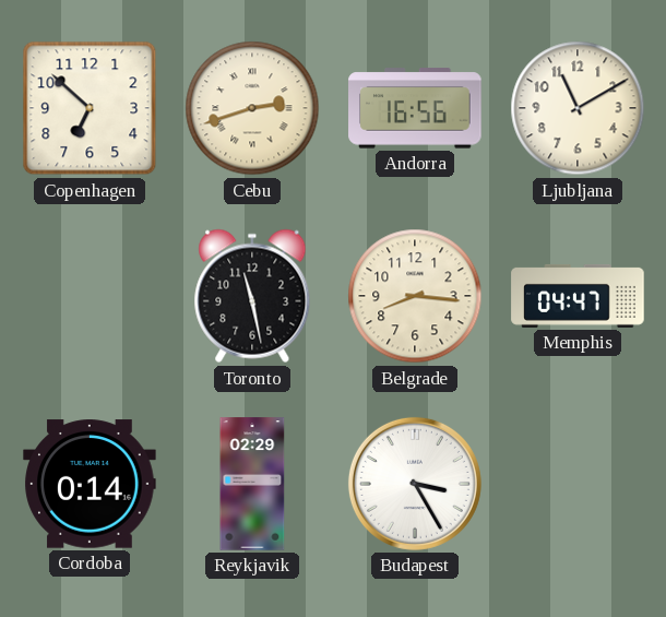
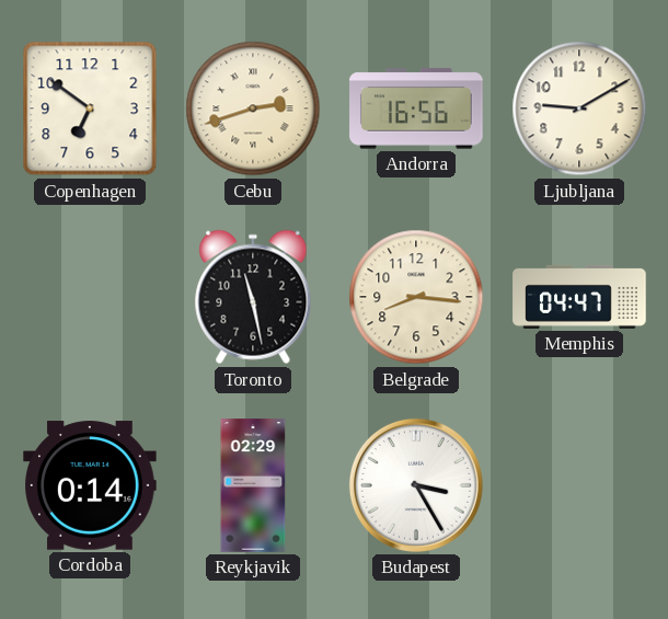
Copenhagen: 6:52 -> 6:51
Ljubljana: 11:10 -> 9:10
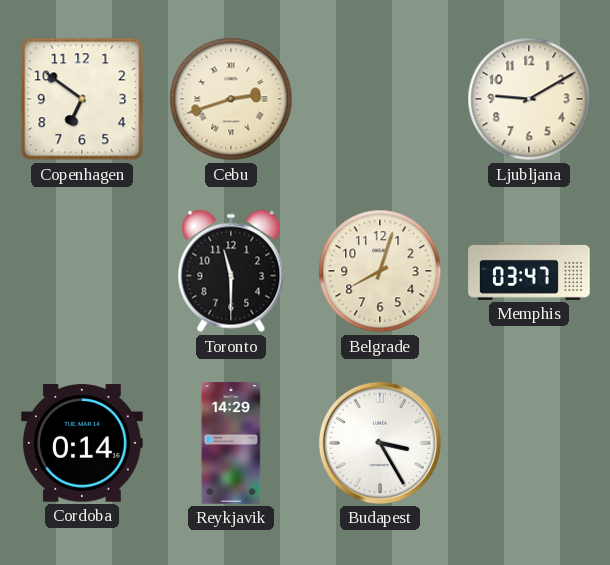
Andorra: 16:56 -> none
Toronto: 11:28 -> 11:30
Belgrade: 8:16 -> 8:03
Memphis: 04:47 -> 03:47
Reykjavik: 02:29 -> 14:29
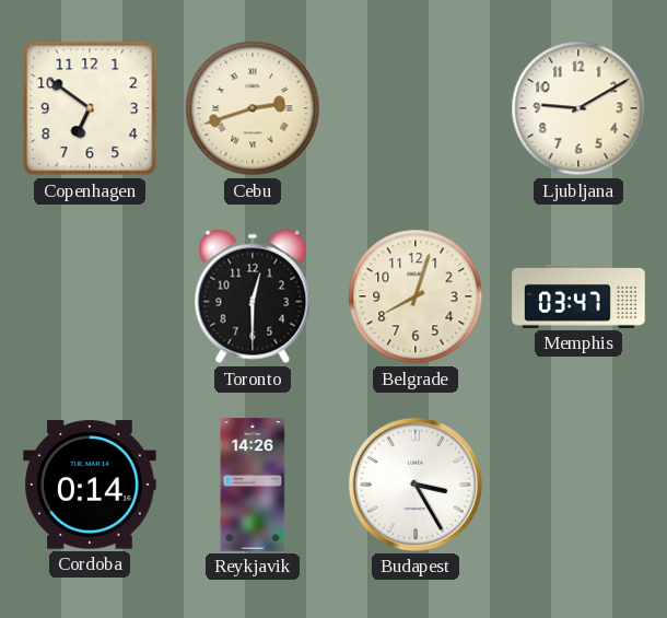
Toronto: 11:30 -> 12:30
Reykjavik: 14:29 -> 14:26
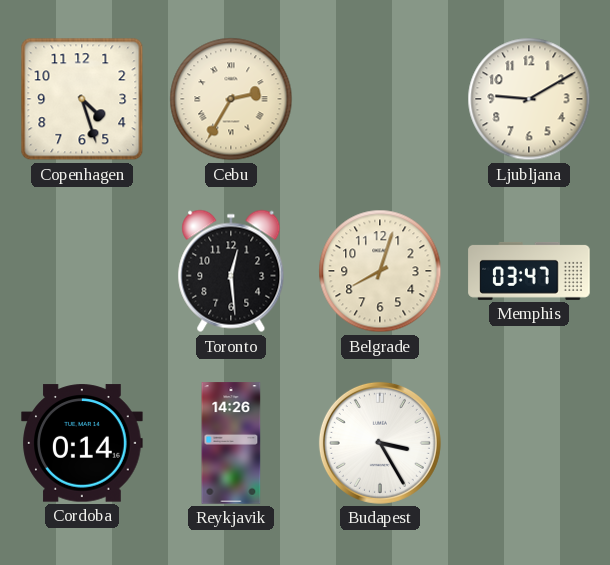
Copenhagen: 6:51 -> 4:27
Cebu: 2:42 -> 2:35
Toronto: 12:30 -> 12:29
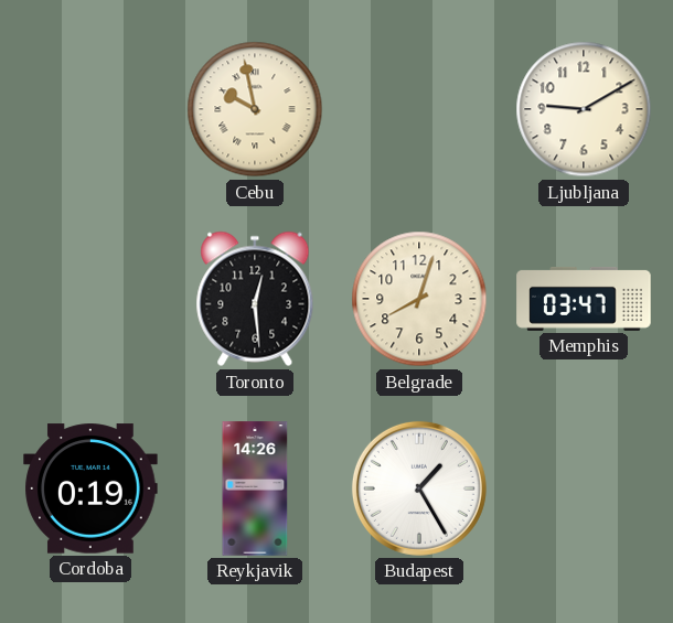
Copenhagen: 4:27 -> none
Cebu: 2:35 -> 9:58
Cordoba: 0:14 -> 0:19
Budapest: 3:25 -> 1:25
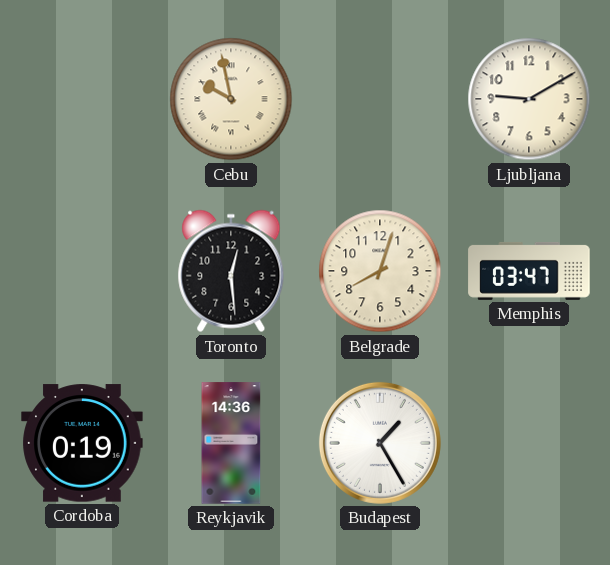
Reykjavik: 14:26 -> 14:36
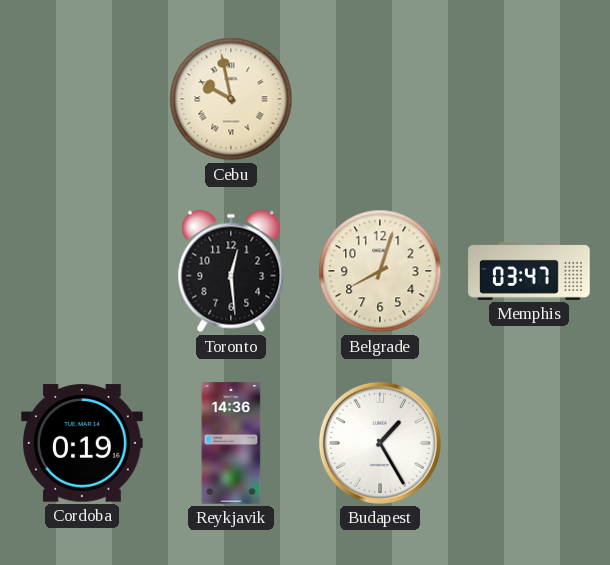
Ljubljana: 9:10 -> none
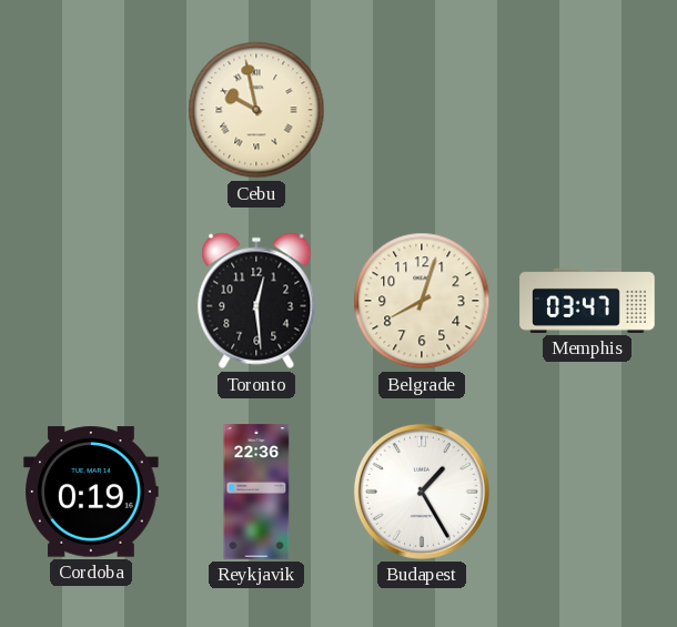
Reykjavik: 14:36 -> 22:36
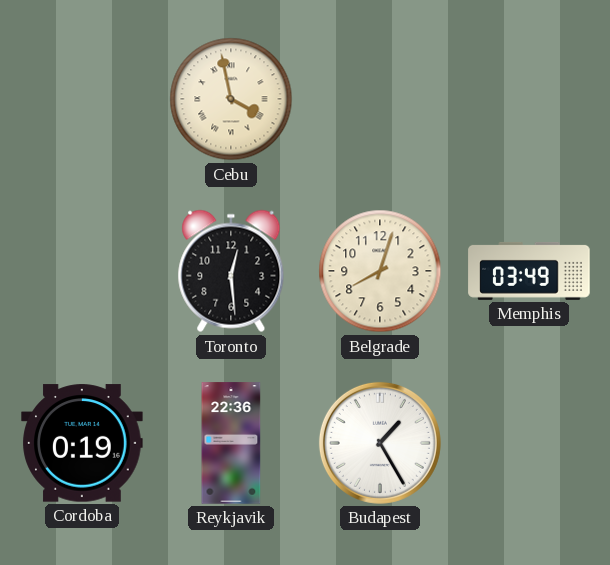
Cebu: 9:58 -> 3:58
Memphis: 03:47 -> 03:49
